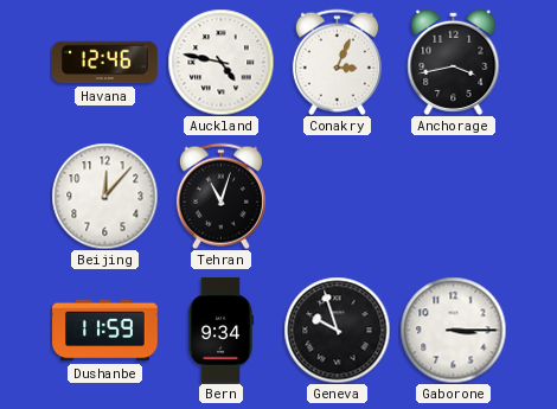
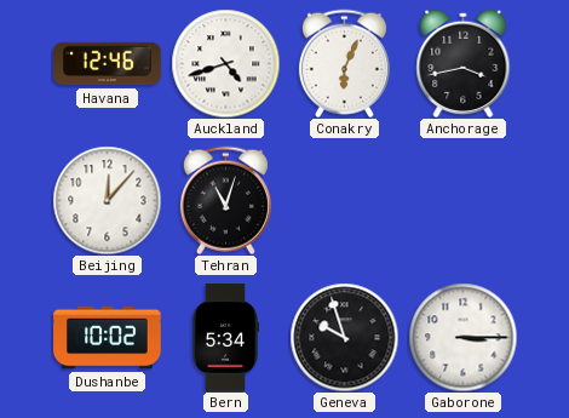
Auckland: 4:47 -> 4:42
Conakry: 3:04 -> 6:04
Dushanbe: 11:59 -> 10:02
Bern: 9:34 -> 5:34
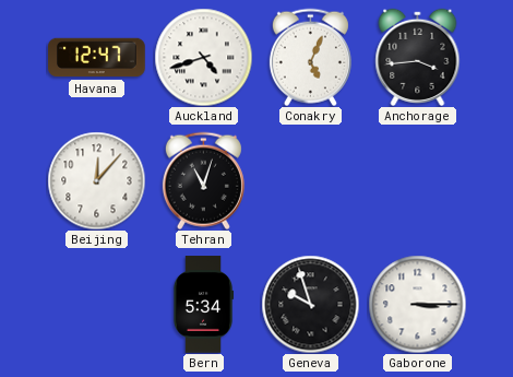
Havana: 12:46 -> 12:47
Conakry: 6:04 -> 5:04
Anchorage: 3:43 -> 3:44
Dushanbe: 10:02 -> none
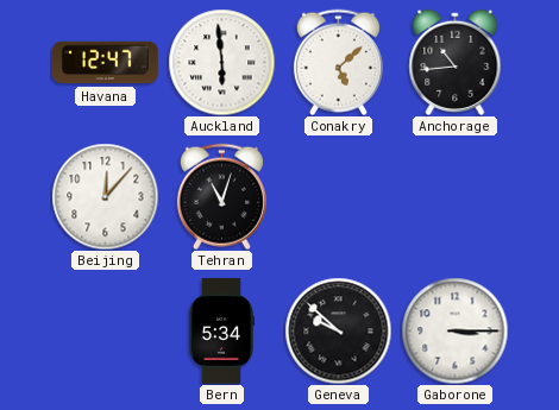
Auckland: 4:42 -> 5:59
Conakry: 5:04 -> 5:08
Anchorage: 3:44 -> 10:44
Geneva: 9:57 -> 9:52
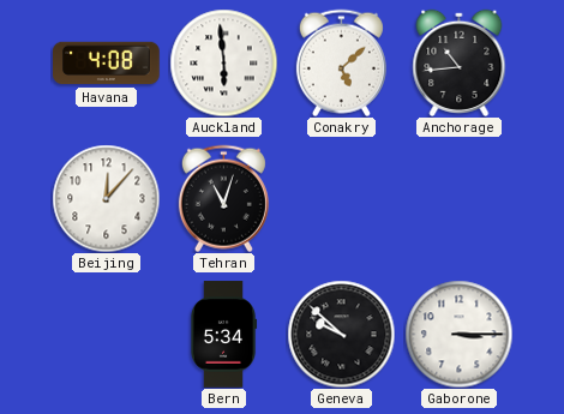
Havana: 12:47 -> 4:08
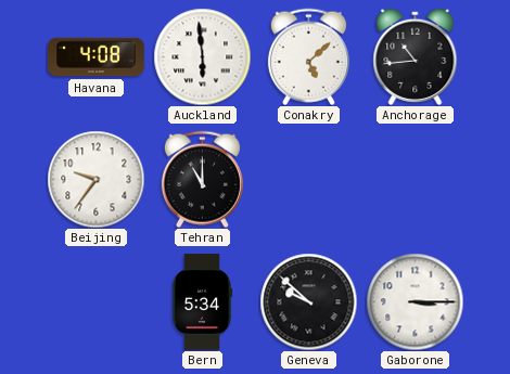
Beijing: 12:07 -> 9:36
Tehran: 11:03 -> 11:00
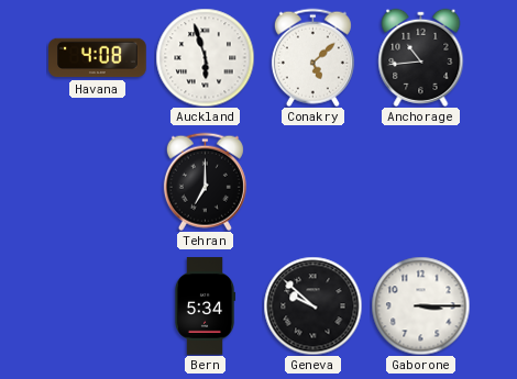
Auckland: 5:59 -> 5:57
Beijing: 9:36 -> none
Tehran: 11:00 -> 7:00
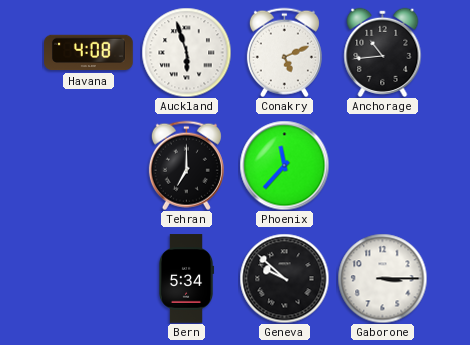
Conakry: 5:08 -> 5:11
Phoenix: none -> 11:37
